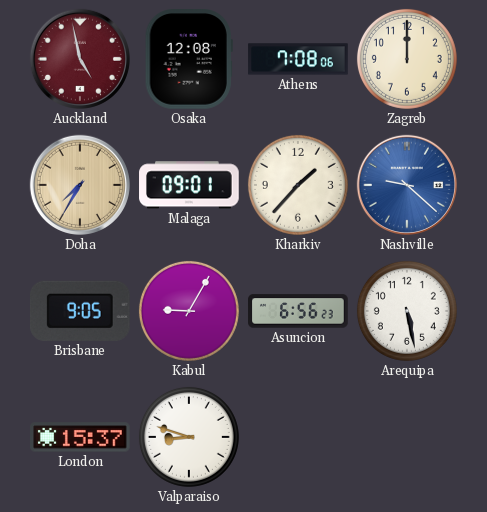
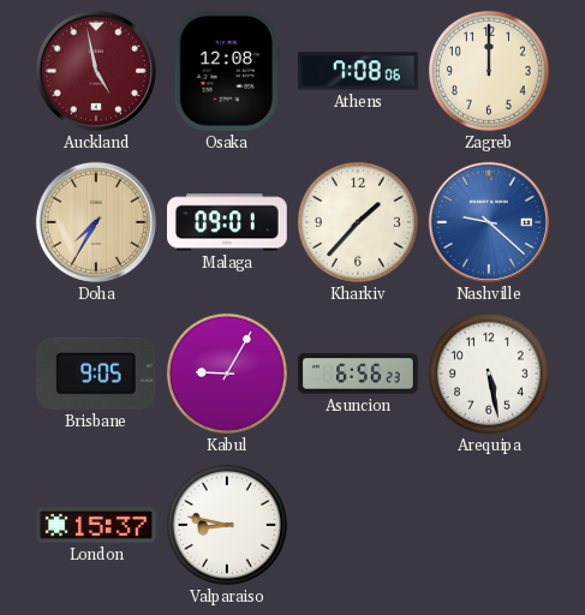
Valparaiso: 8:48 -> 8:47
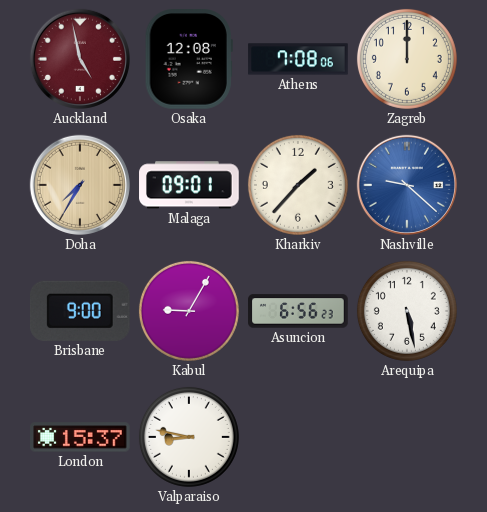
Brisbane: 9:05 -> 9:00
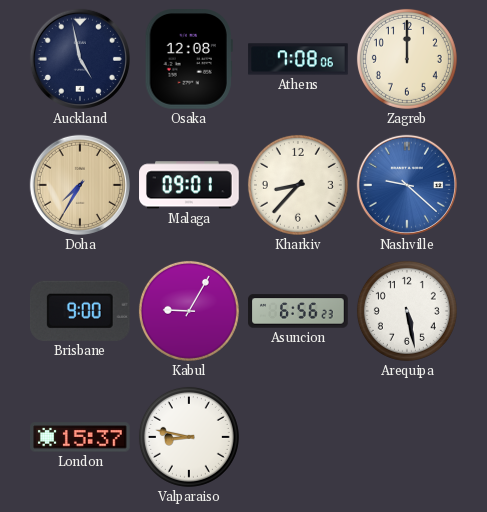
Auckland dial: burgundy -> navy
Kharkiv: 1:37 -> 8:37
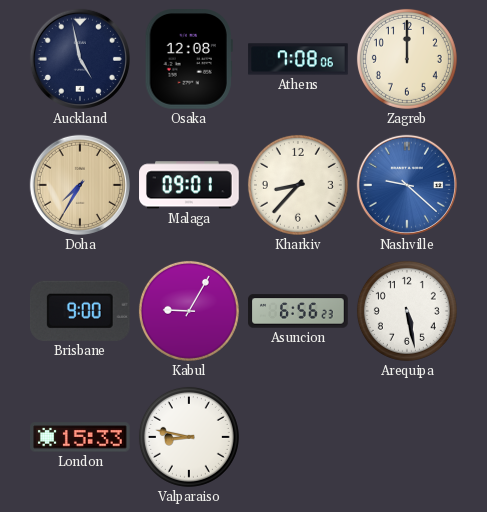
London: 15:37 -> 15:33
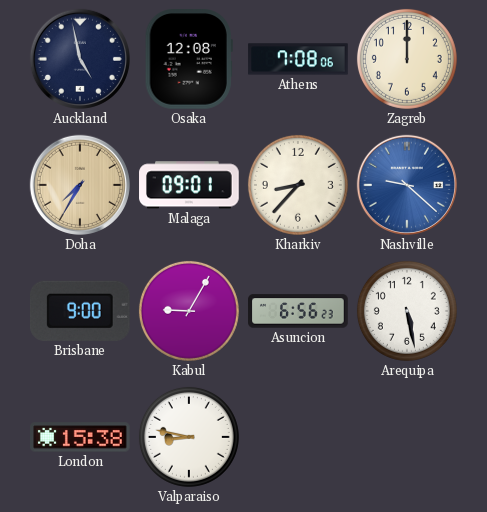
London: 15:33 -> 15:38
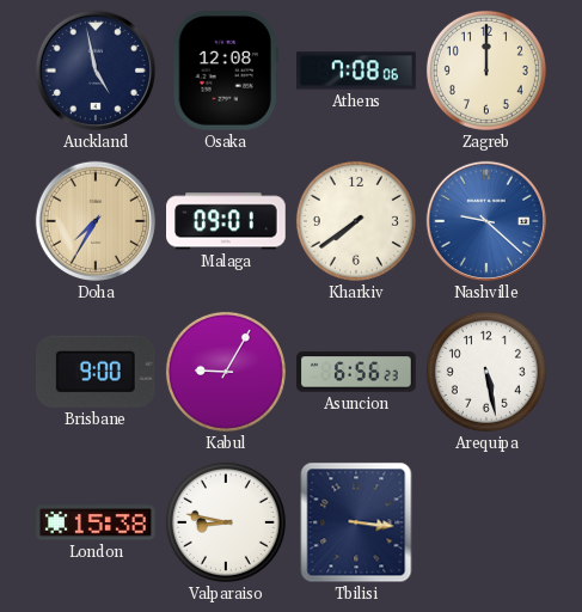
Kharkiv: 8:37 -> 7:39
Tbilisi: none -> 3:16
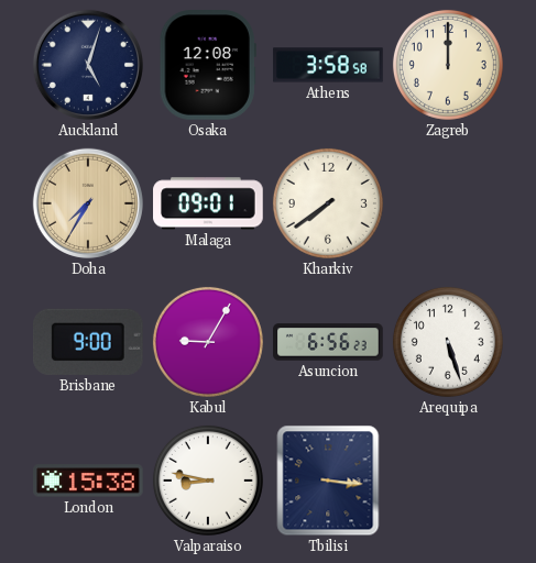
Auckland: 4:58 -> 5:03
Athens: 7:08 -> 3:58
Nashville: 9:22 -> none
Arequipa: 5:28 -> 5:27
